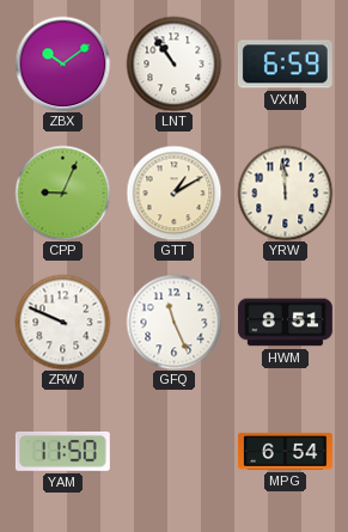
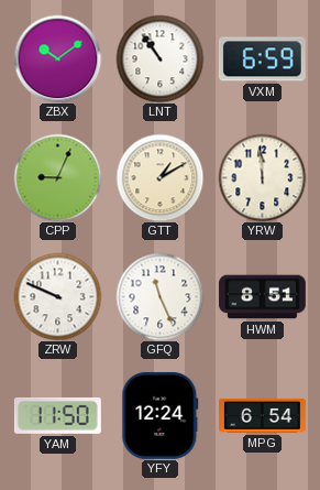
YFY: none -> 12:24
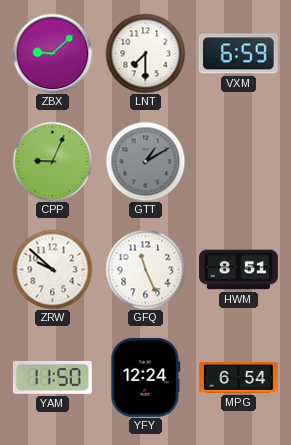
ZBX: 10:09 -> 9:08
LNT: 10:54 -> 7:30
GTT dial: cream -> grey
YRW: 11:59 -> none
ZRW: 9:49 -> 9:52
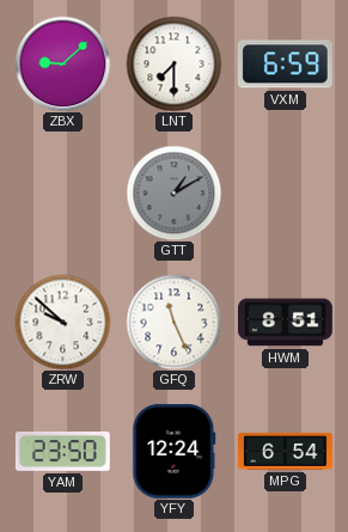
CPP: 9:04 -> none
YAM: 11:50 -> 23:50
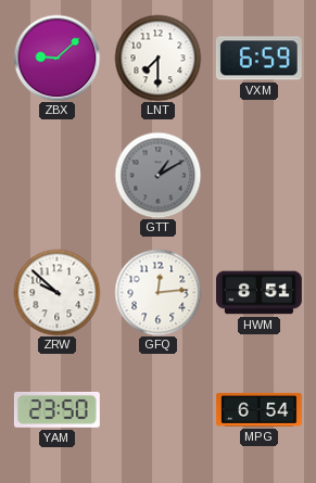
GFQ: 11:26 -> 12:14
YFY: 12:24 -> none
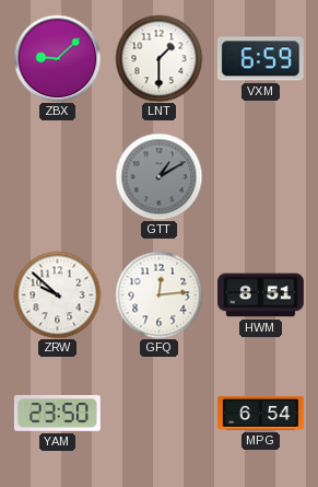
LNT: 7:30 -> 1:30
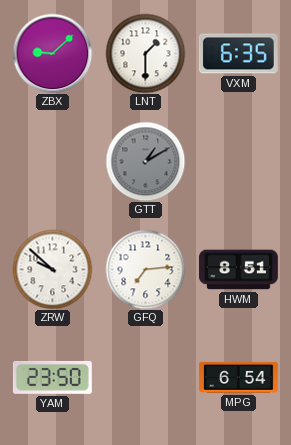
VXM: 6:59 -> 6:35
GFQ: 12:14 -> 7:14
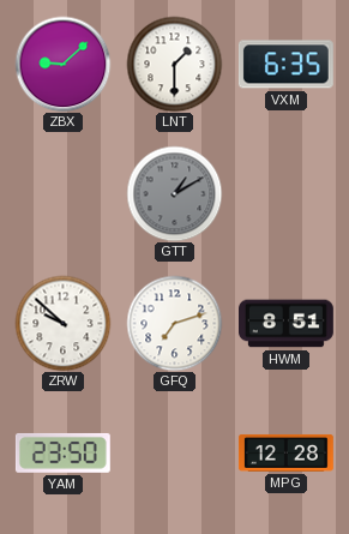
GFQ: 7:14 -> 7:12
MPG: 6:54 -> 12:28
